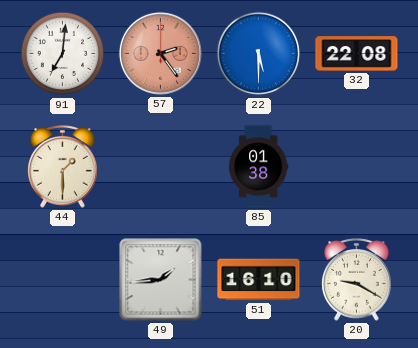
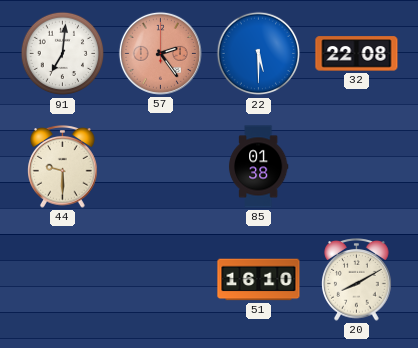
44: 1:30 -> 9:30
49: 1:44 -> none
20: 9:20 -> 8:10
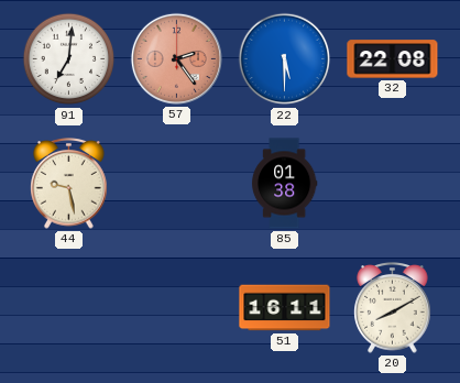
44: 9:30 -> 9:28
51: 16:10 -> 16:11
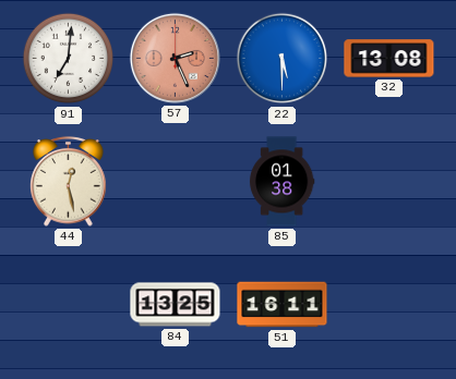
57: 2:24 -> 2:26
32: 22:08 -> 13:08
44: 9:28 -> 12:28
84: none -> 13:25
20: 8:10 -> none
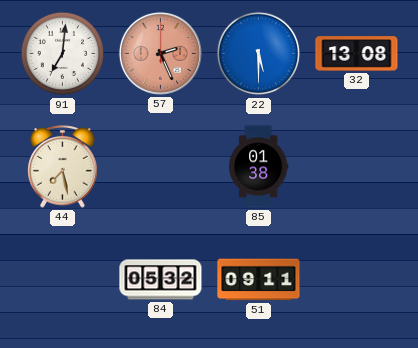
44: 12:28 -> 7:28
84: 13:25 -> 05:32
51: 16:11 -> 09:11
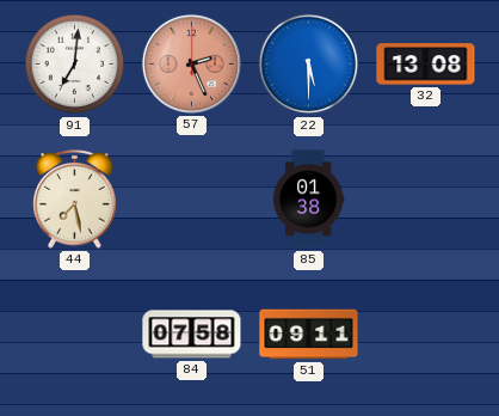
84: 05:32 -> 07:58
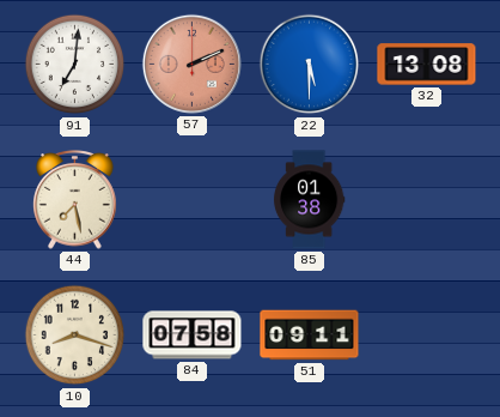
57: 2:26 -> 2:11
10: none -> 8:18
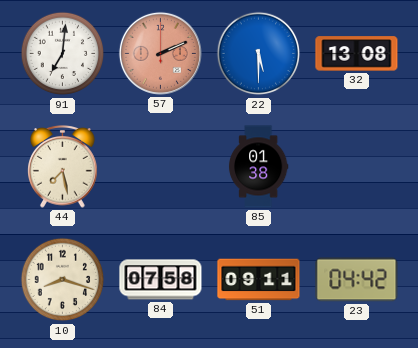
23: none -> 04:42
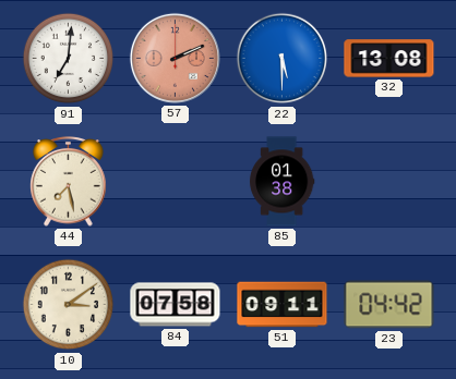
10: 8:18 -> 3:09
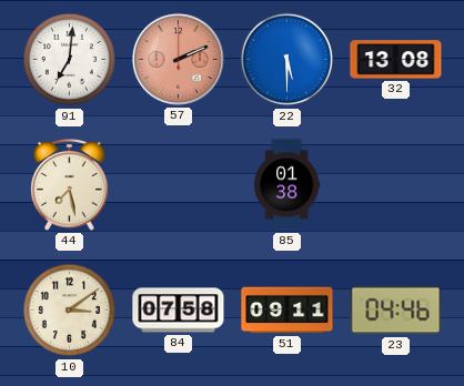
23: 04:42 -> 04:46
